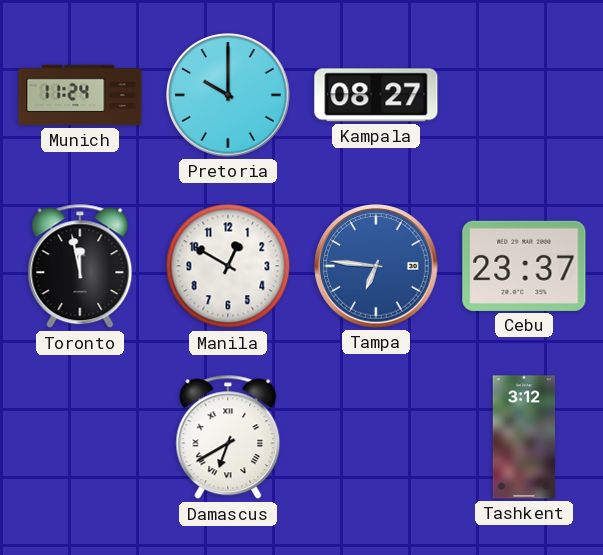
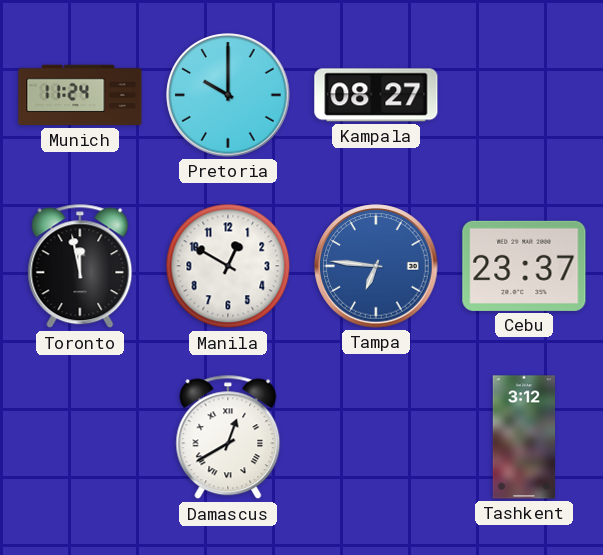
Damascus: 6:40 -> 12:40
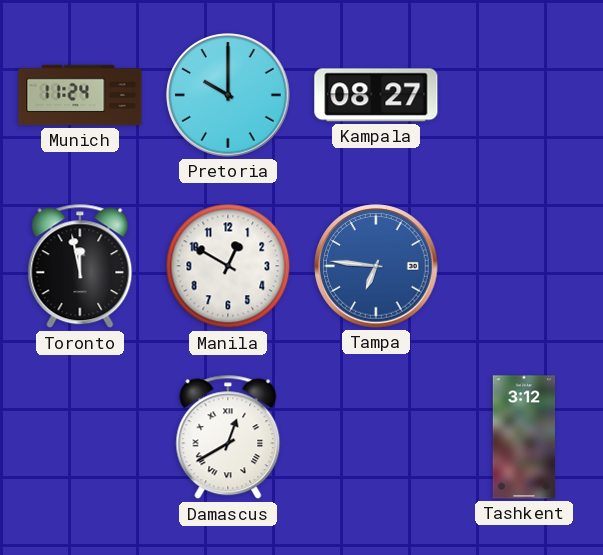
Cebu: 23:37 -> none
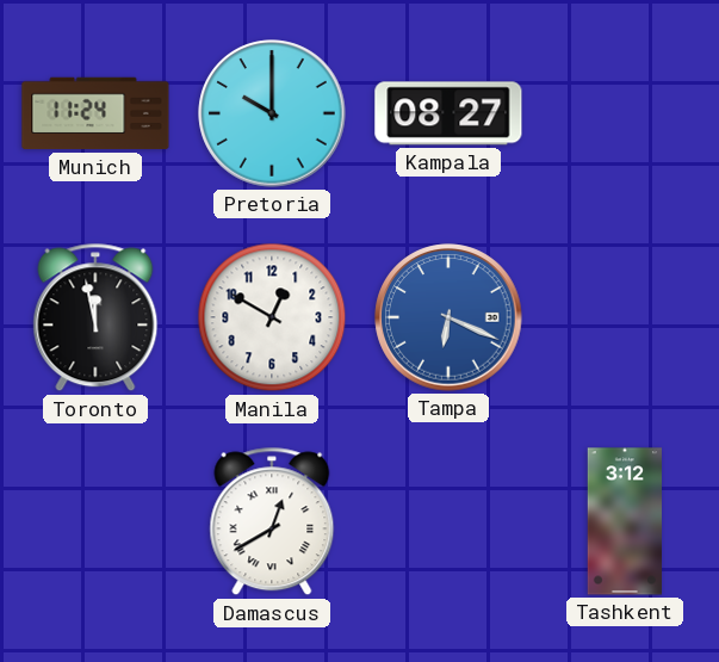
Tampa: 6:46 -> 6:19
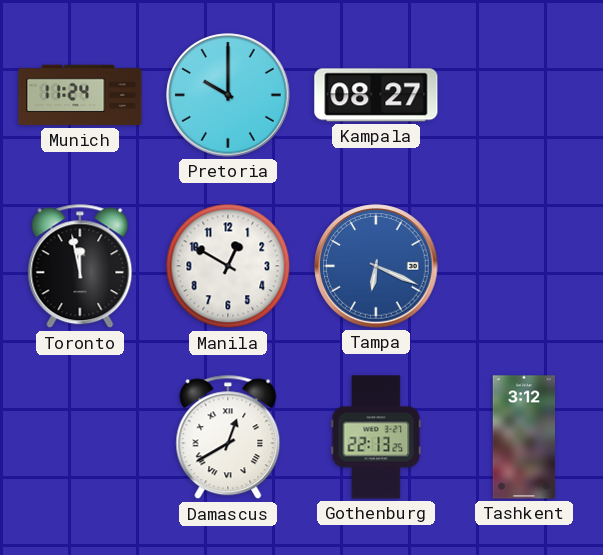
Gothenburg: none -> 22:13
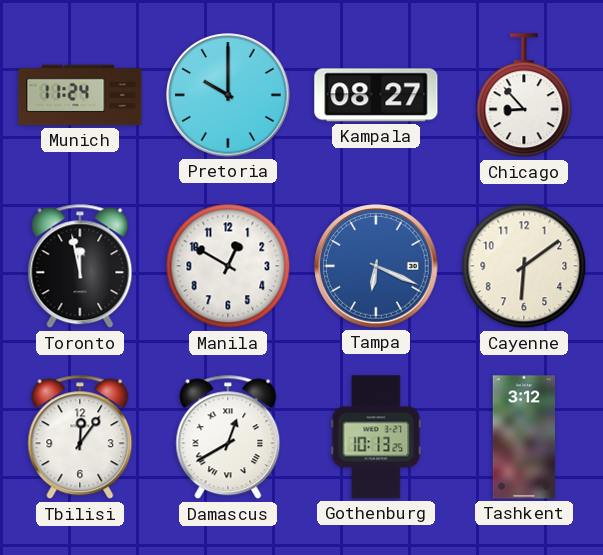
Chicago: none -> 8:53
Cayenne: none -> 6:09
Tbilisi: none -> 12:06
Gothenburg: 22:13 -> 10:13
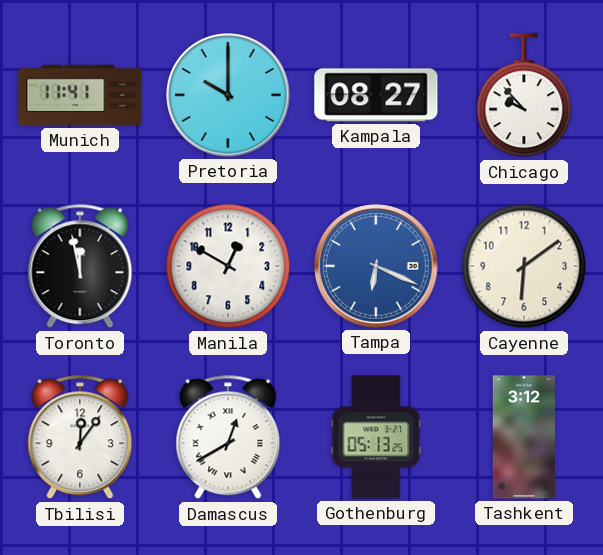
Munich: 11:24 -> 11:41
Chicago: 8:53 -> 9:53
Gothenburg: 10:13 -> 05:13
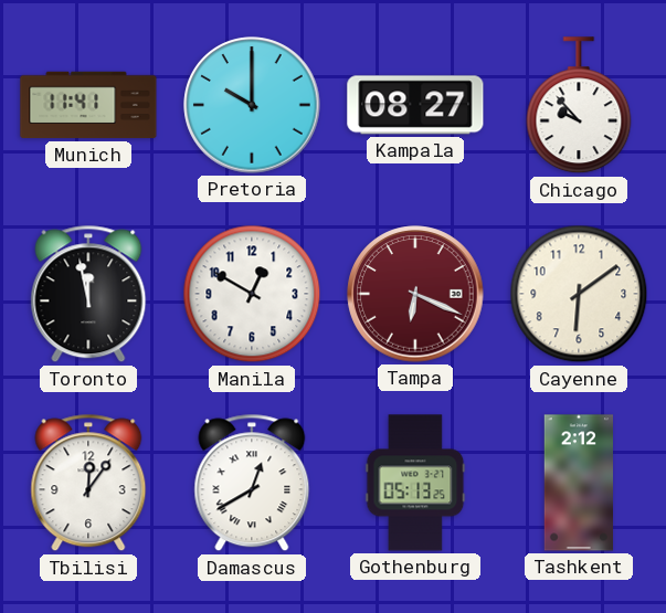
Tampa dial: blue -> burgundy
Tashkent: 3:12 -> 2:12
